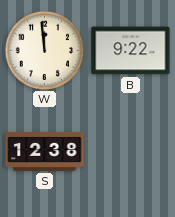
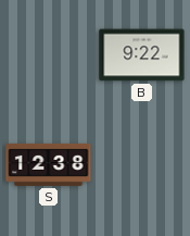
W: 11:59 -> none
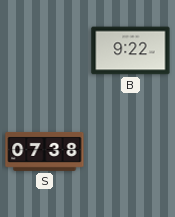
S: 12:38 -> 07:38
